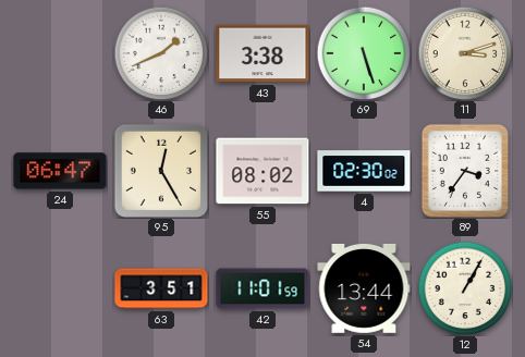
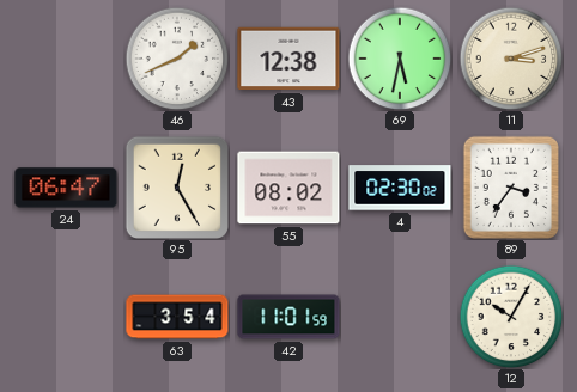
43: 3:38 -> 12:38
69: 5:27 -> 5:32
63: 3:51 -> 3:54
54: 13:44 -> none
12: 1:05 -> 10:05
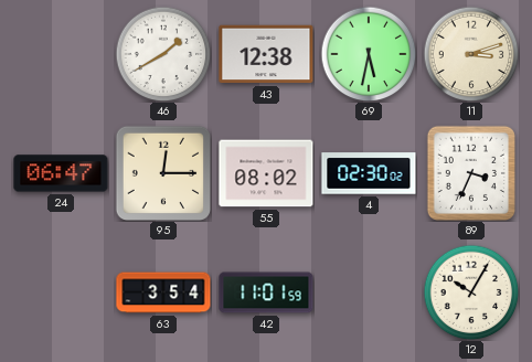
46: 1:41 -> 1:40
95: 12:25 -> 12:15
89: 3:36 -> 3:34
